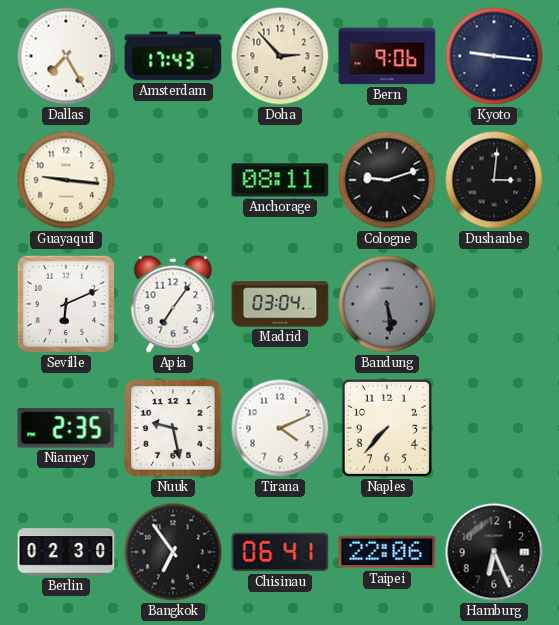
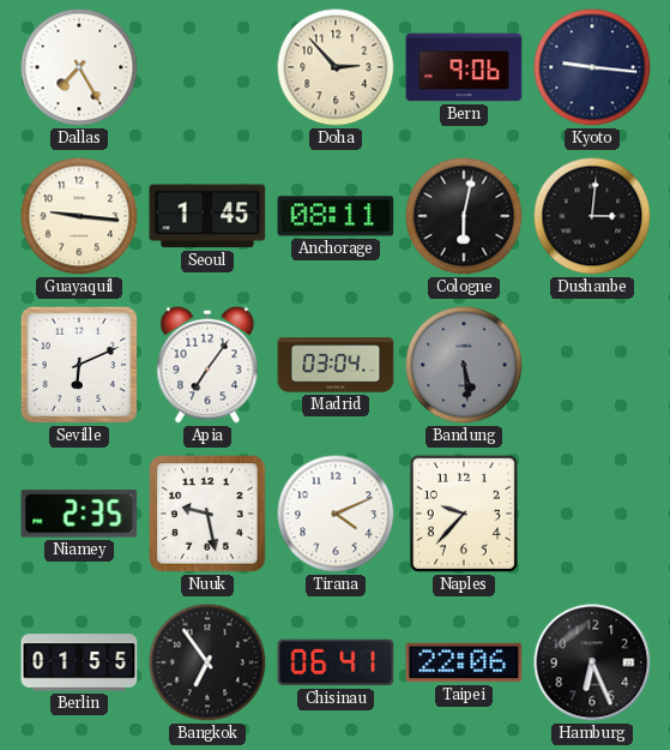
Amsterdam: 17:43 -> none
Seoul: none -> 1:45
Cologne: 9:12 -> 6:02
Naples: 7:37 -> 9:37
Berlin: 02:30 -> 01:55
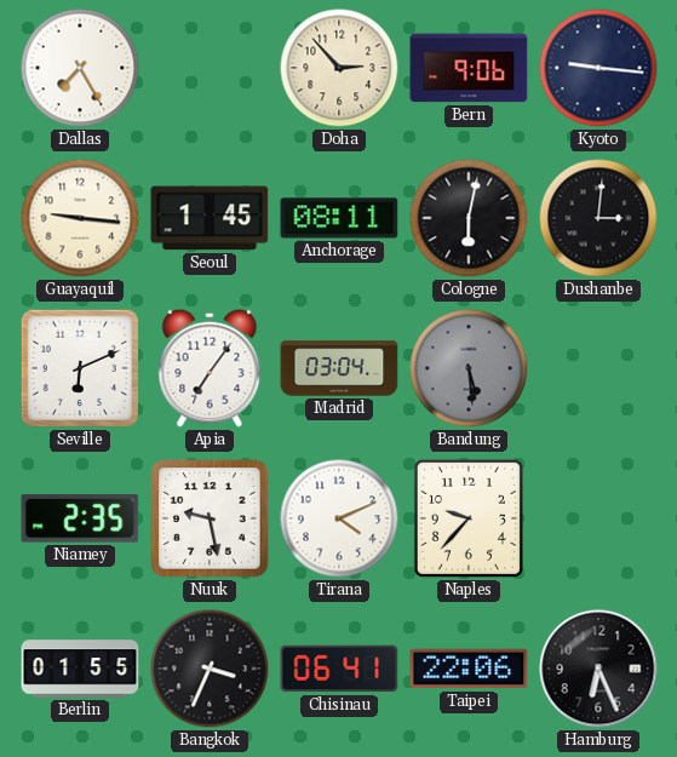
Bangkok: 6:54 -> 3:34
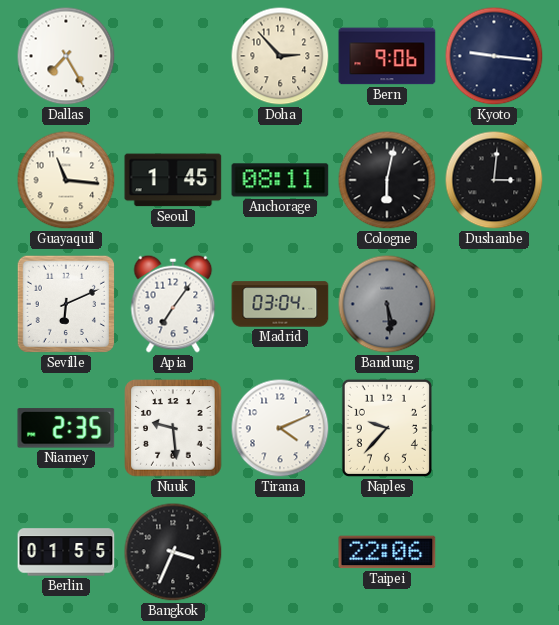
Guayaquil: 9:16 -> 11:16
Nuuk: 9:28 -> 9:29
Chisinau: 06:41 -> none
Hamburg: 6:26 -> none
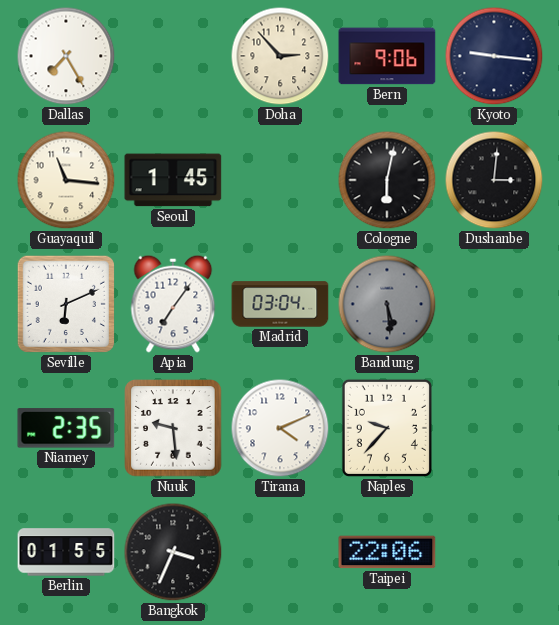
Anchorage: 08:11 -> none
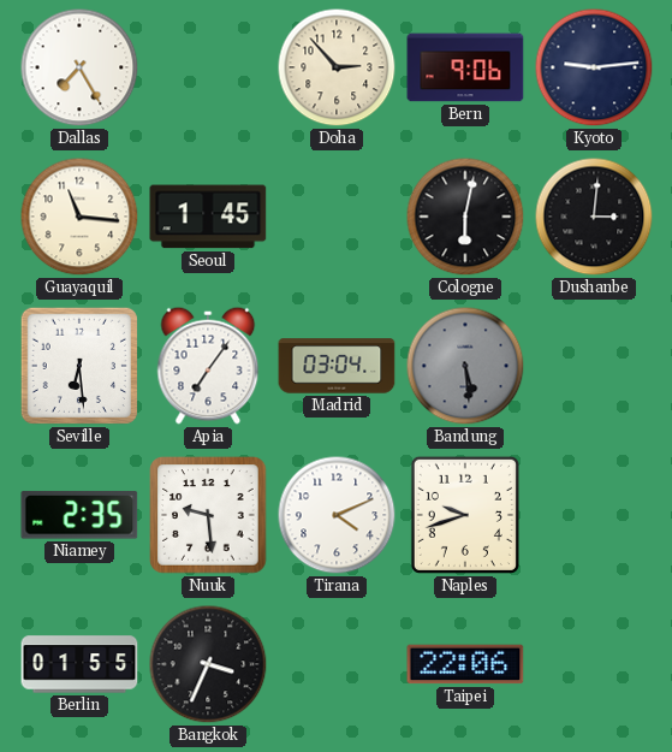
Kyoto: 9:16 -> 9:14
Seville: 6:11 -> 6:29
Naples: 9:37 -> 9:42
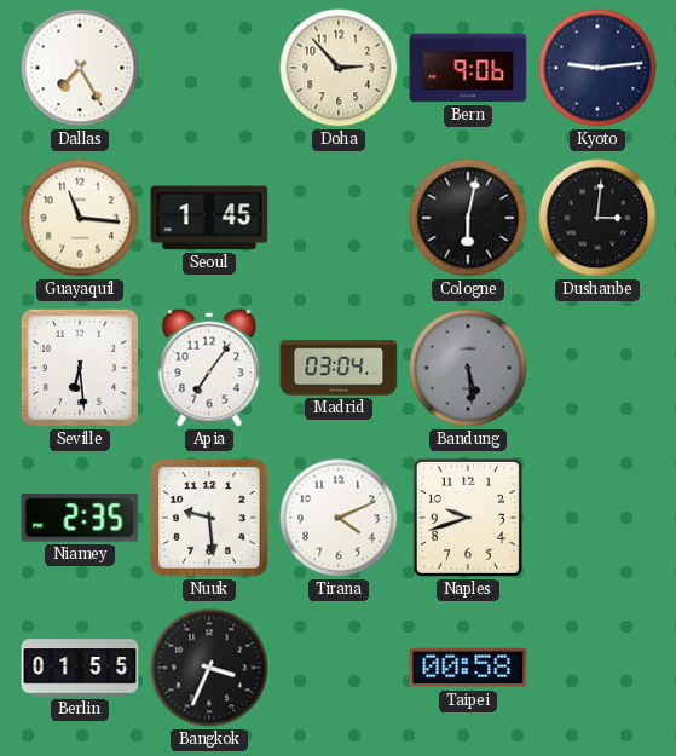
Taipei: 22:06 -> 00:58
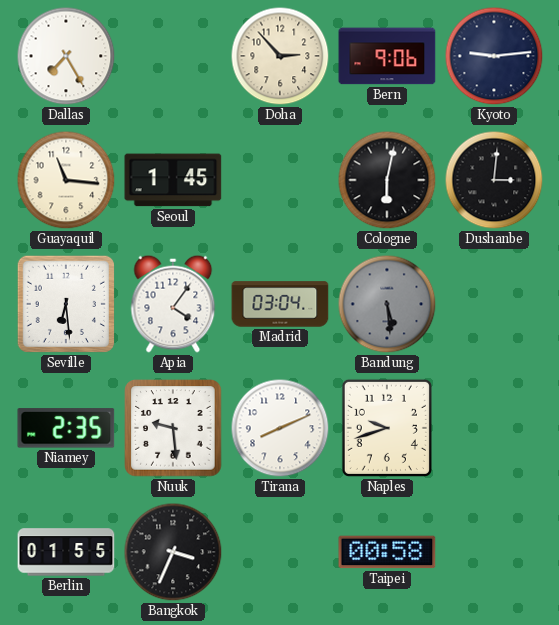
Apia: 7:06 -> 4:06
Tirana: 4:11 -> 8:11
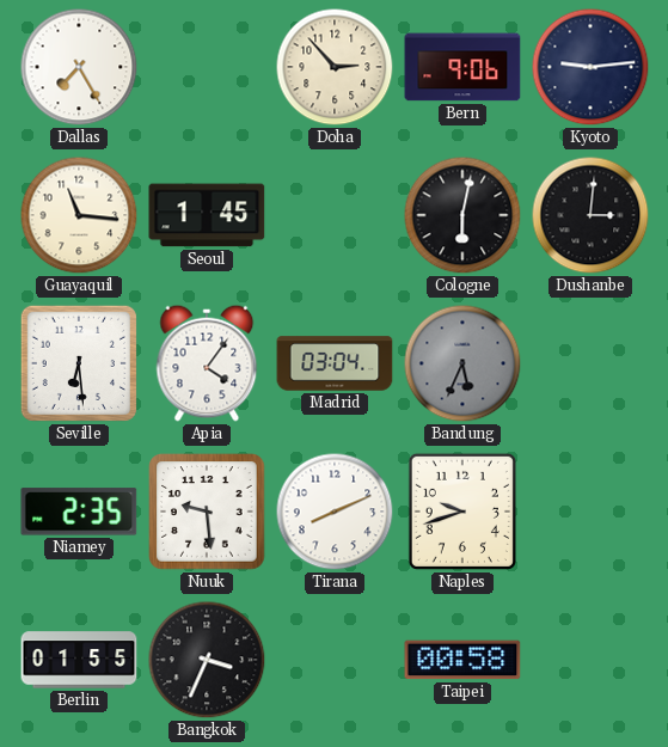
Bandung: 5:29 -> 5:34
